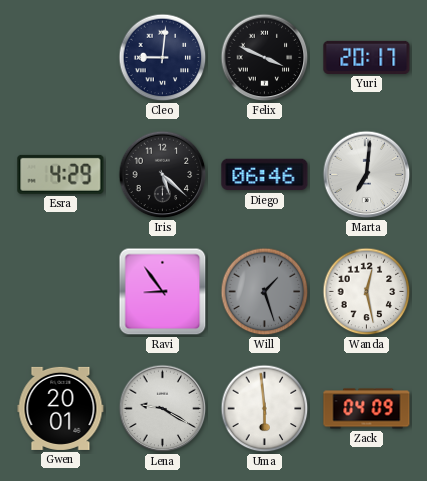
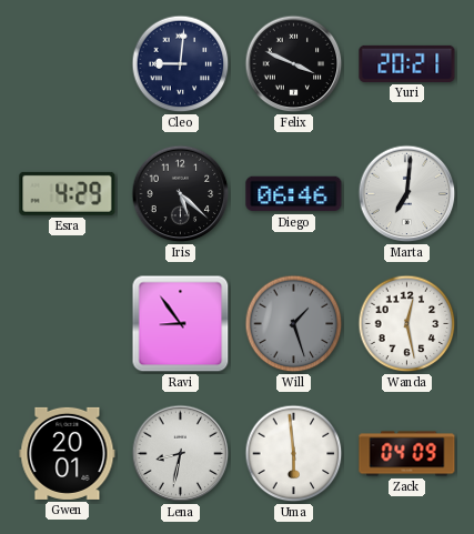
Yuri: 20:17 -> 20:21
Lena: 9:20 -> 8:32
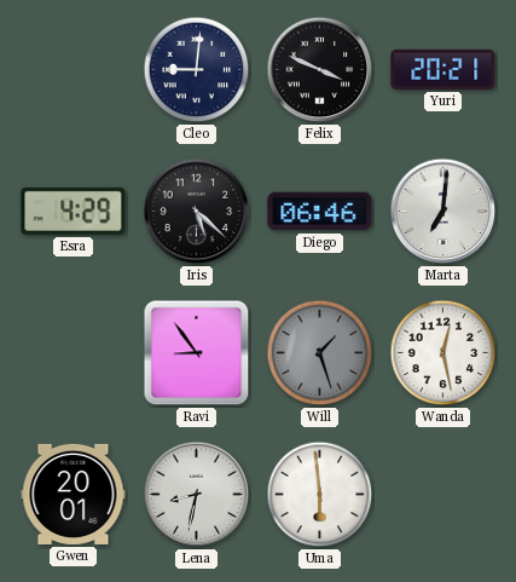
Zack: 04:09 -> none
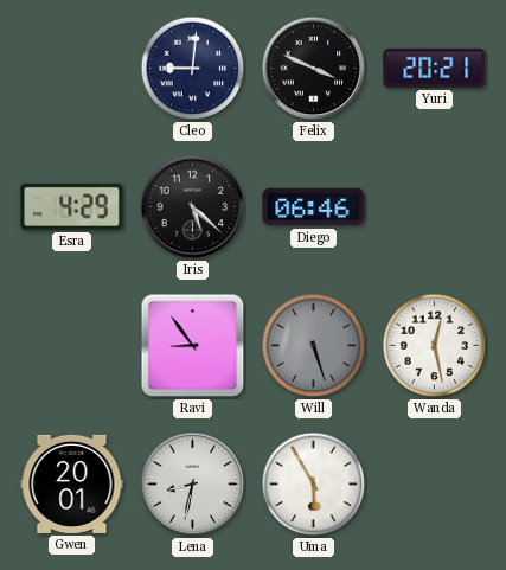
Marta: 7:01 -> none
Will: 1:27 -> 5:27
Uma: 5:59 -> 5:55
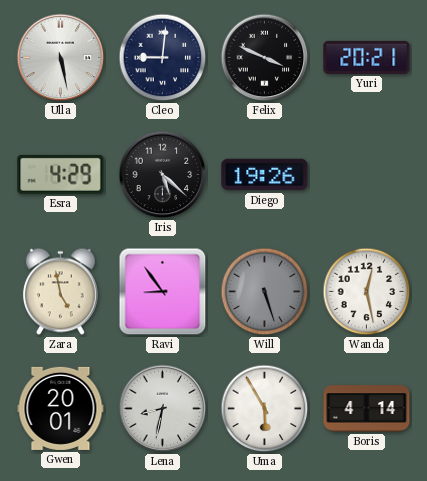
Ulla: none -> 5:28
Diego: 06:46 -> 19:26
Zara: none -> 4:58
Boris: none -> 4:14
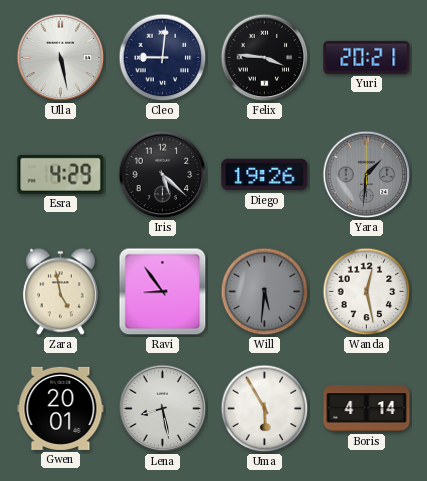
Felix: 3:49 -> 3:46
Yara: none -> 1:31
Will: 5:27 -> 5:31
Lena: 8:32 -> 8:28
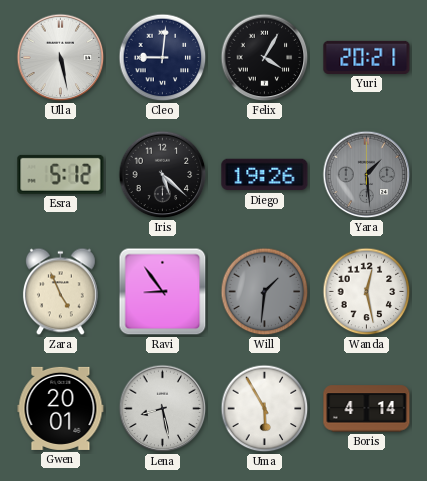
Felix: 3:46 -> 4:05
Esra: 4:29 -> 5:12
Yara: 1:31 -> 1:29
Zara: 4:58 -> 4:56
Will: 5:31 -> 1:31
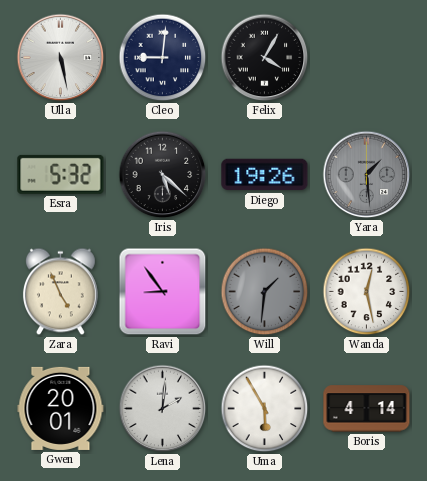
Yuri: 20:21 -> none
Esra: 5:12 -> 5:32
Lena: 8:28 -> 2:01
